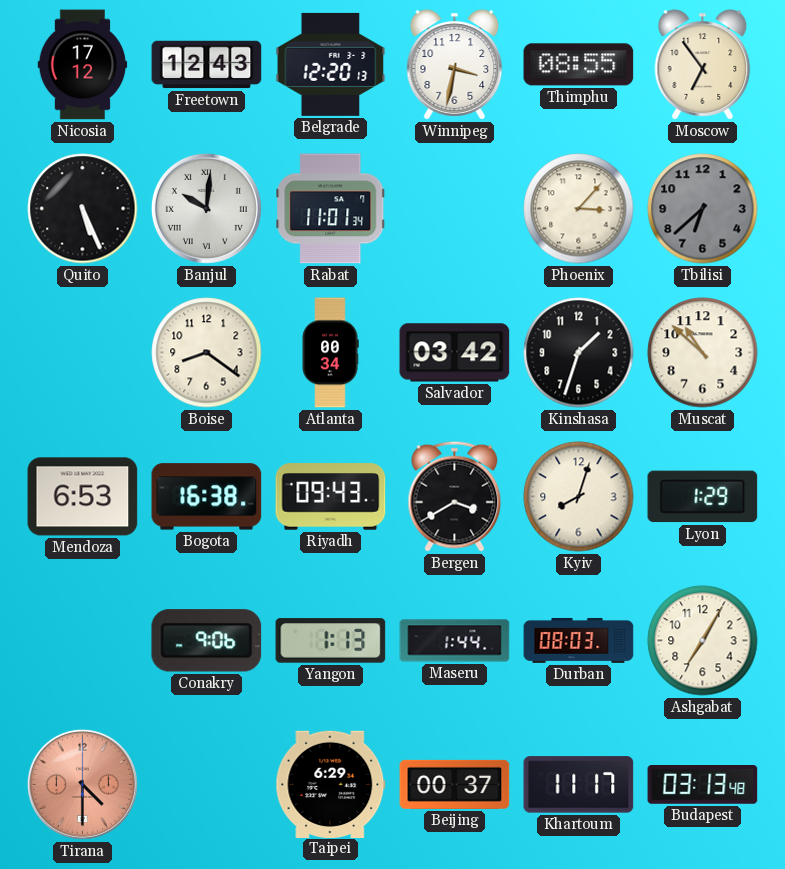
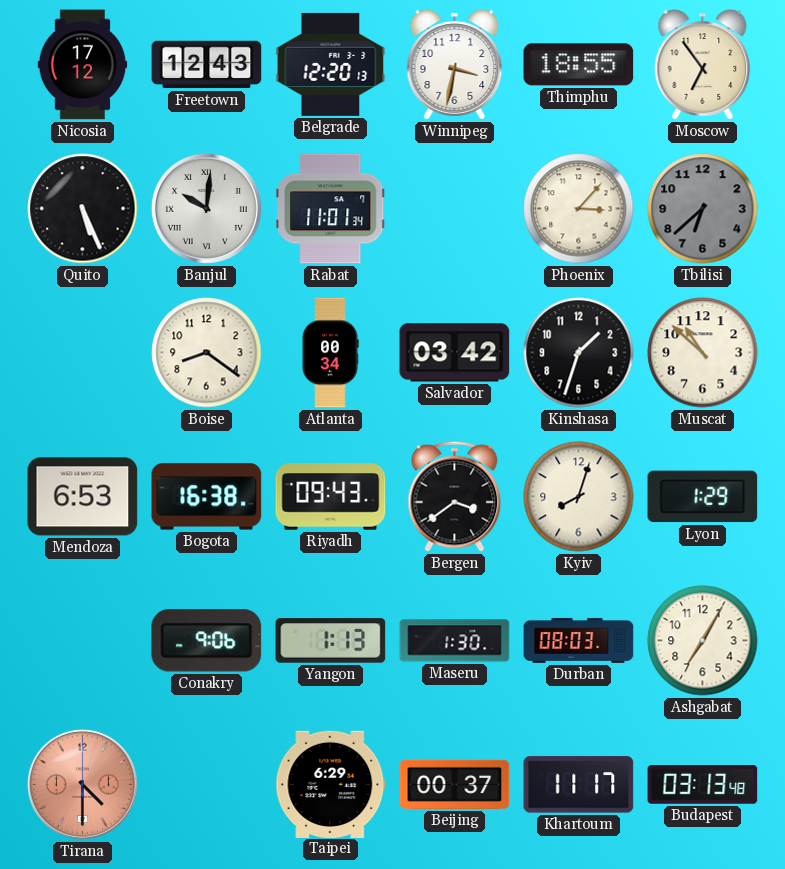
Thimphu: 08:55 -> 18:55
Bergen: 3:40 -> 3:39
Maseru: 1:44 -> 1:30
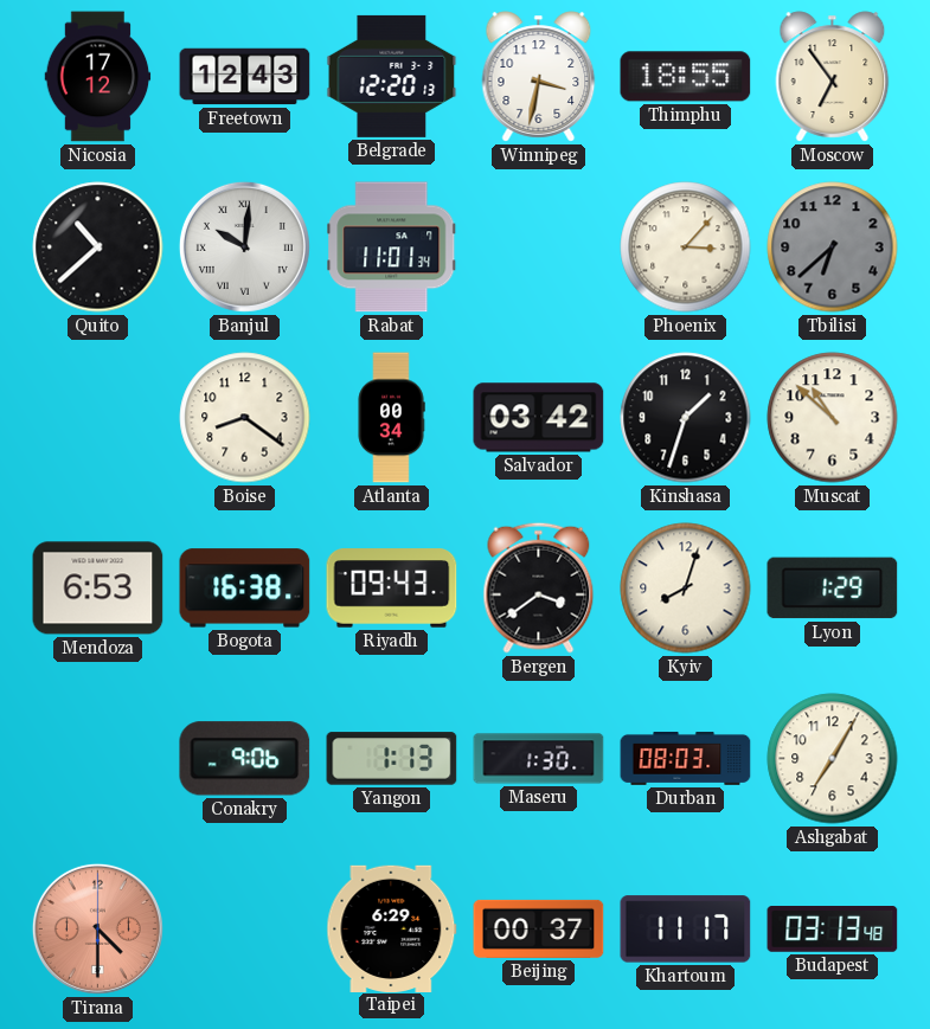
Quito: 5:26 -> 10:38
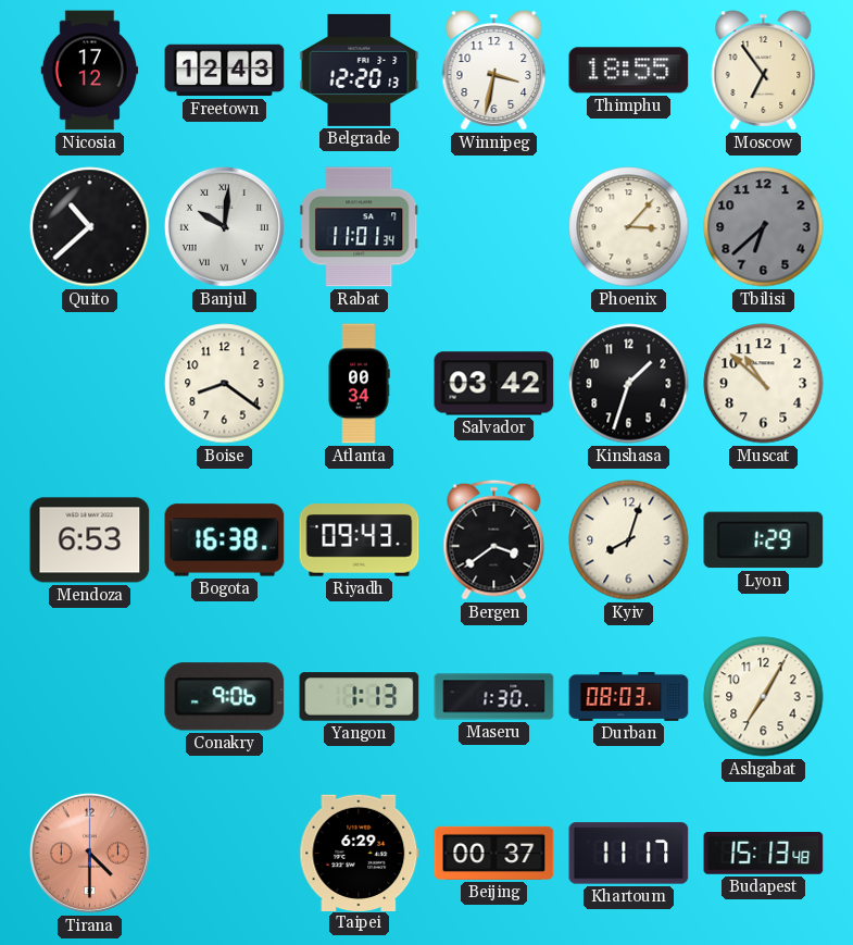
Budapest: 03:13 -> 15:13
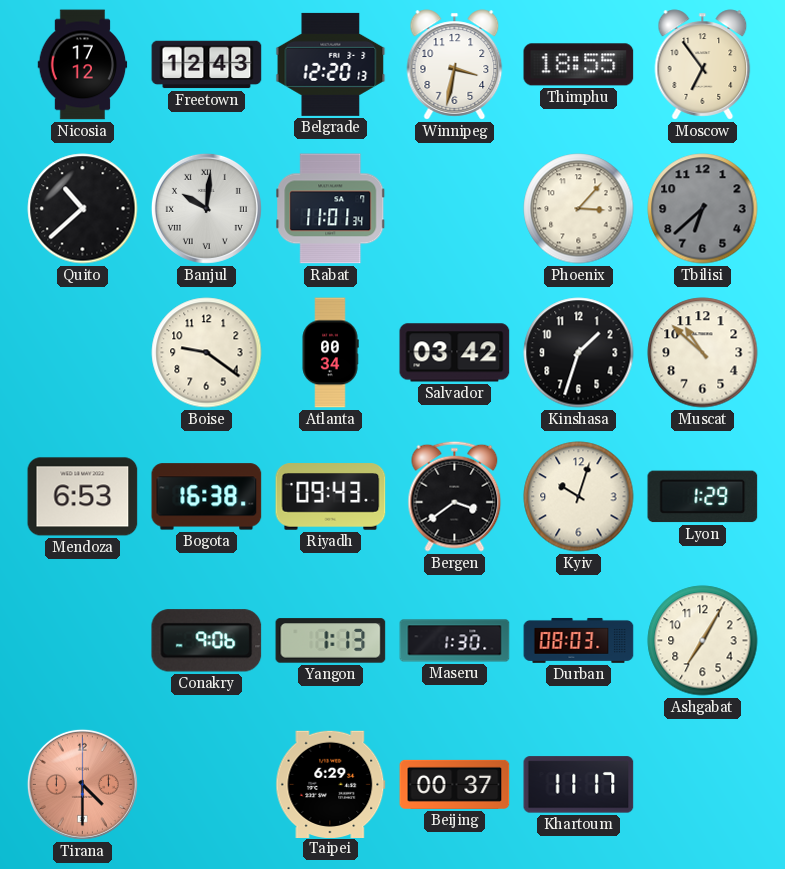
Boise: 8:21 -> 9:21
Kyiv: 8:03 -> 10:03
Budapest: 15:13 -> none
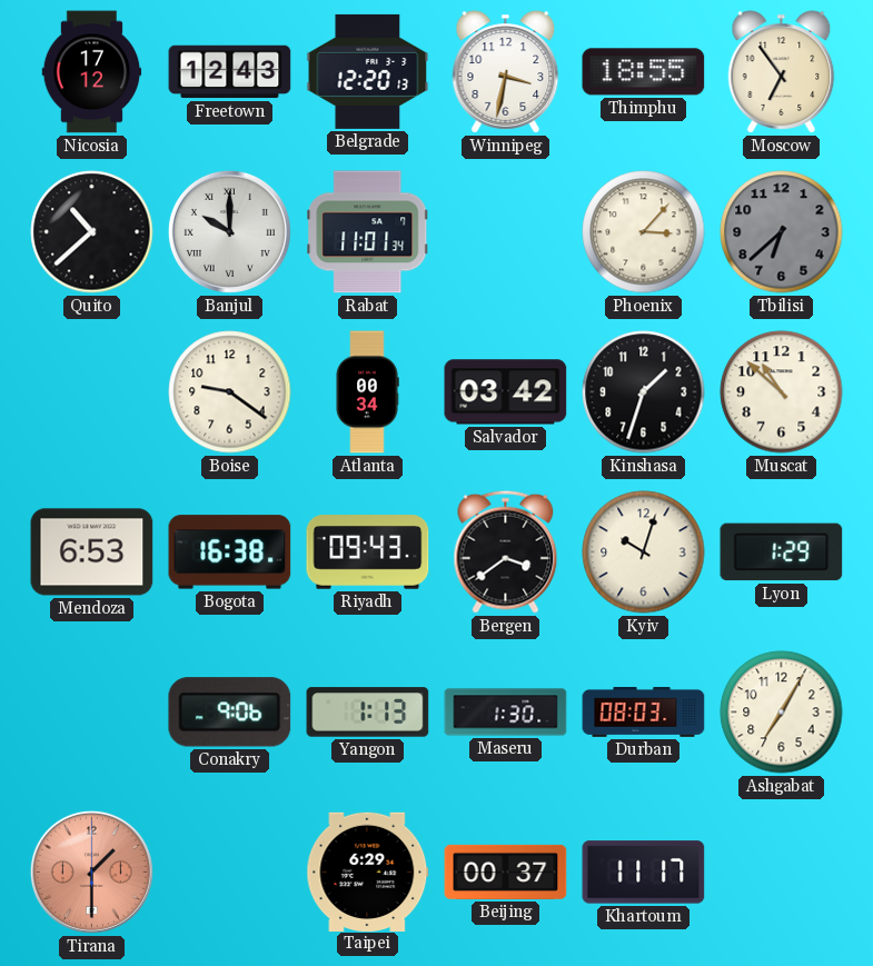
Banjul: 10:01 -> 10:00
Tirana: 4:30 -> 1:30
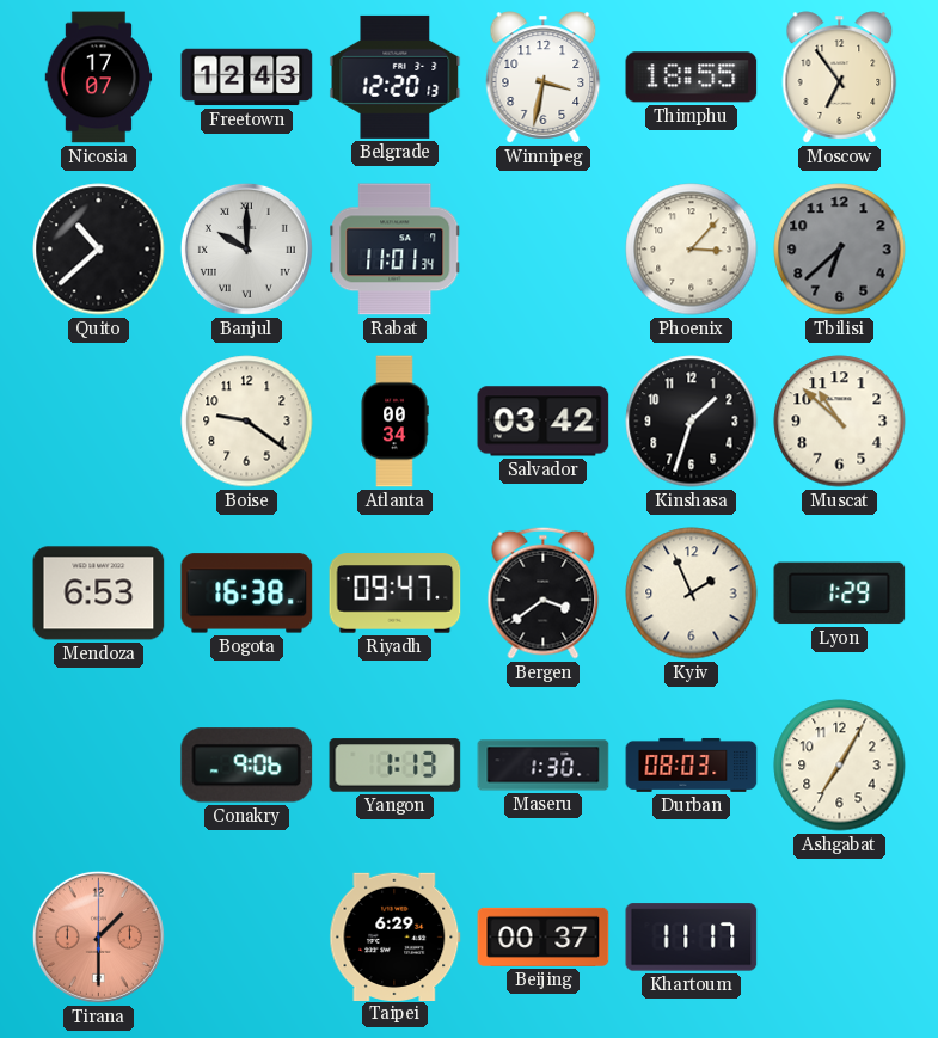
Nicosia: 17:12 -> 17:07
Riyadh: 09:43 -> 09:47
Kyiv: 10:03 -> 1:56
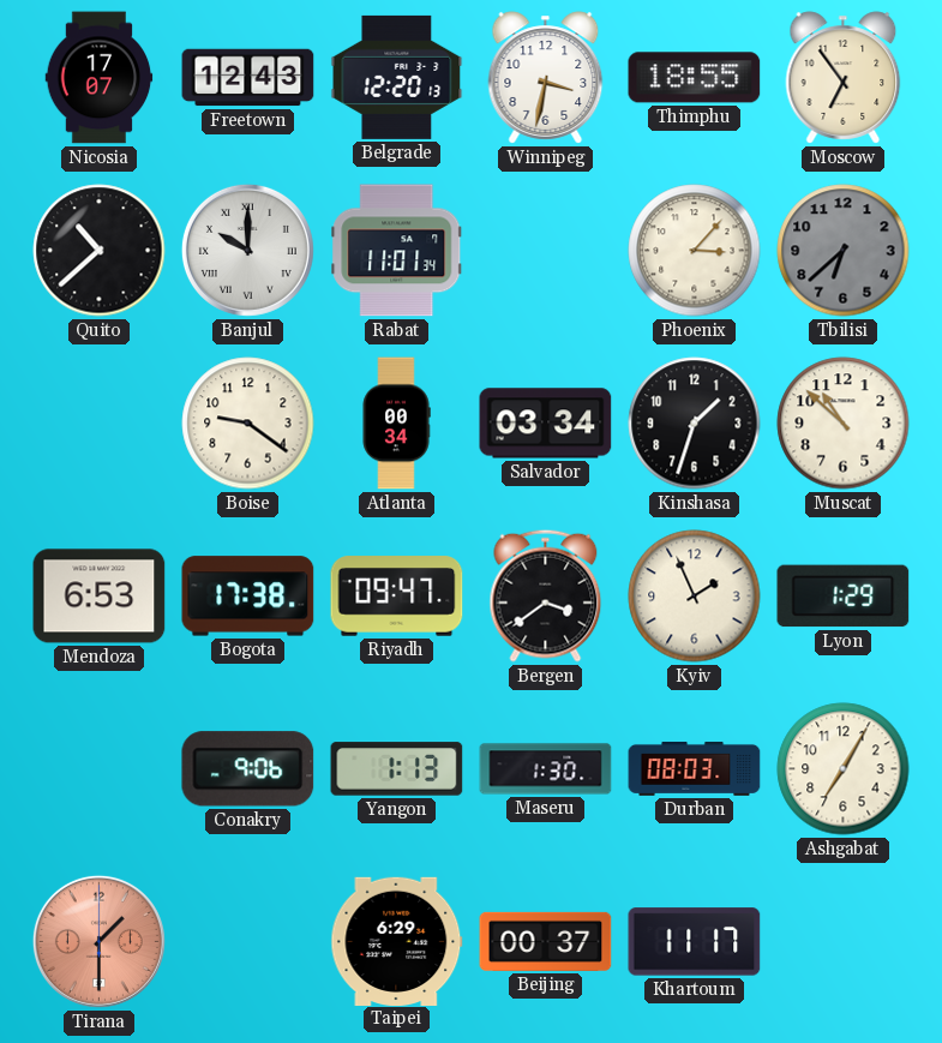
Salvador: 03:42 -> 03:34
Bogota: 16:38 -> 17:38
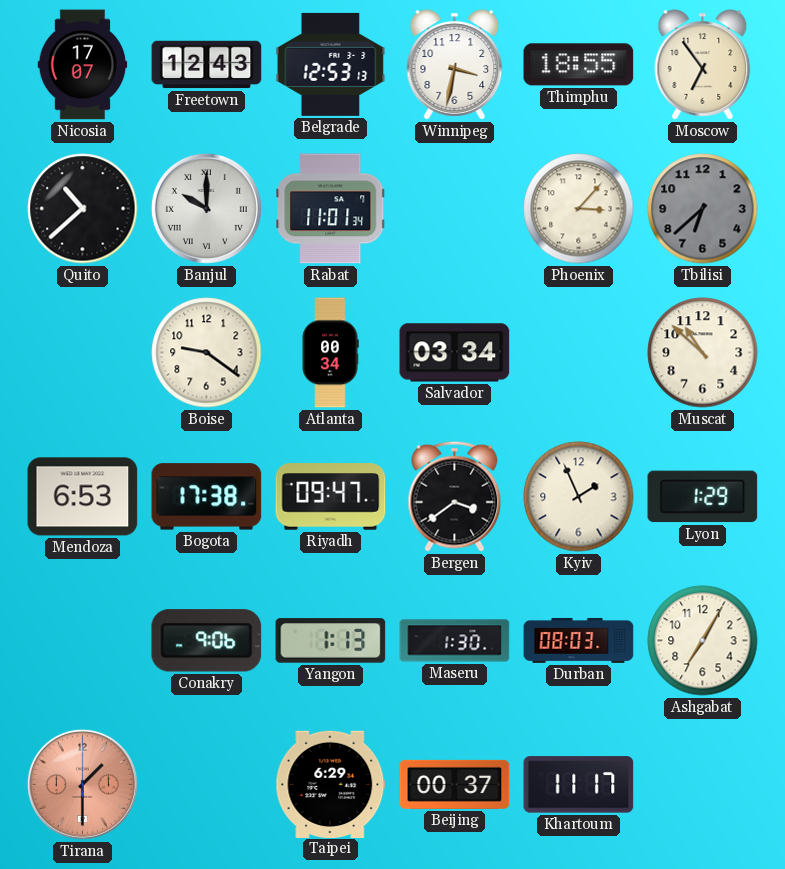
Belgrade: 12:20 -> 12:53
Kinshasa: 1:33 -> none
